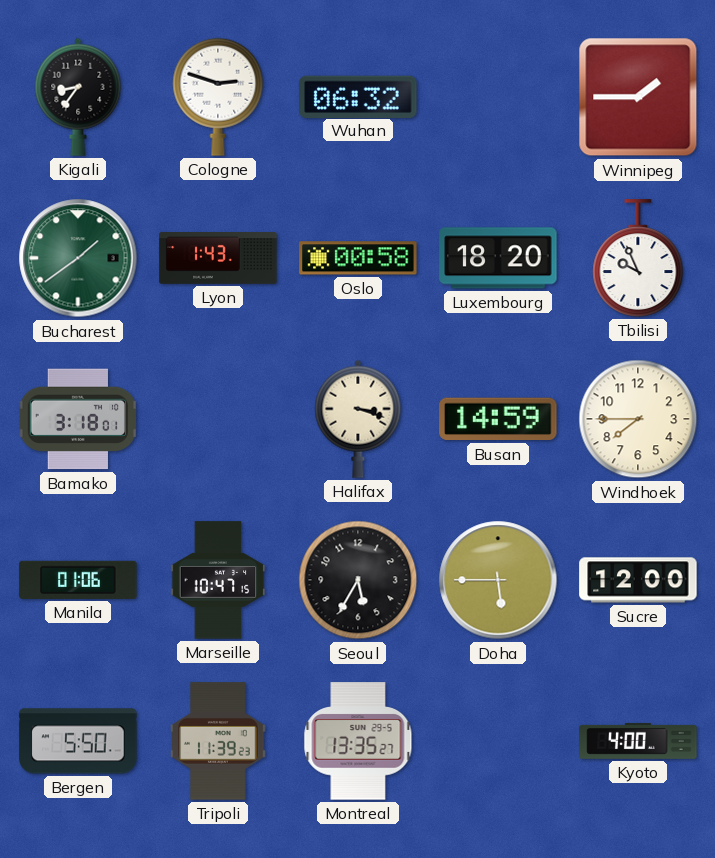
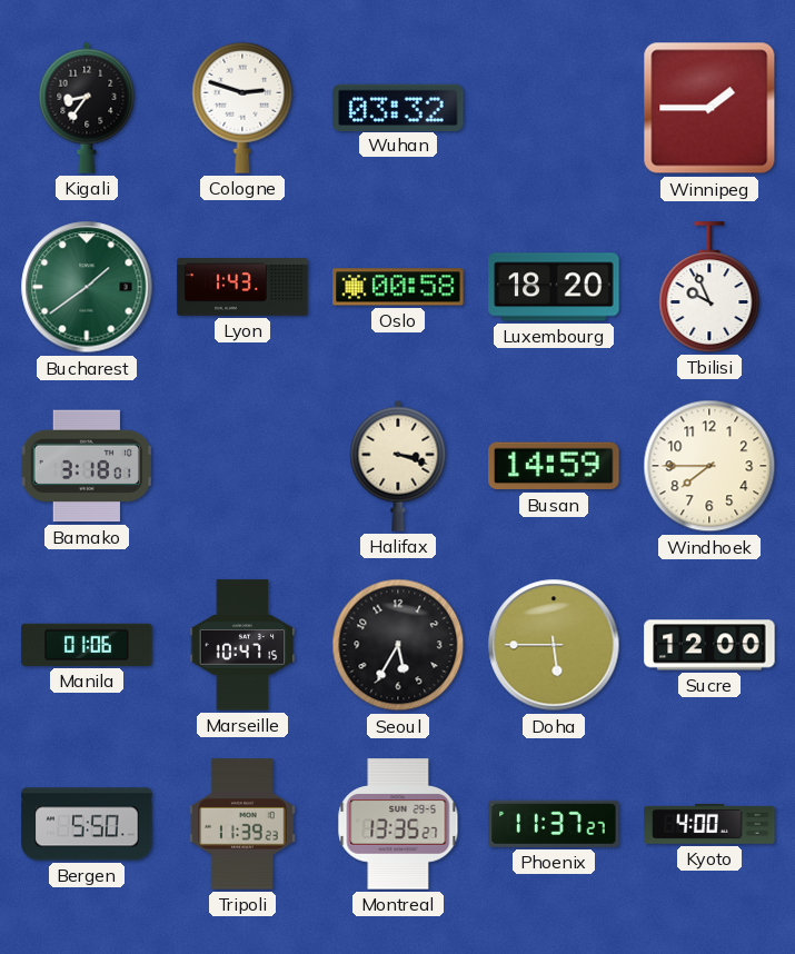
Wuhan: 06:32 -> 03:32
Phoenix: none -> 11:37
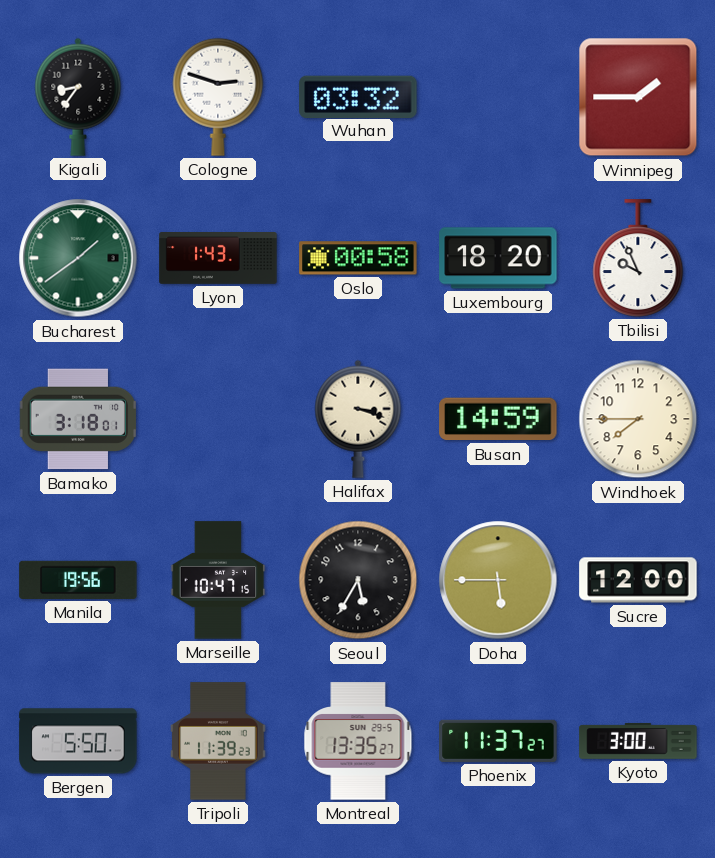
Manila: 01:06 -> 19:56
Kyoto: 4:00 -> 3:00
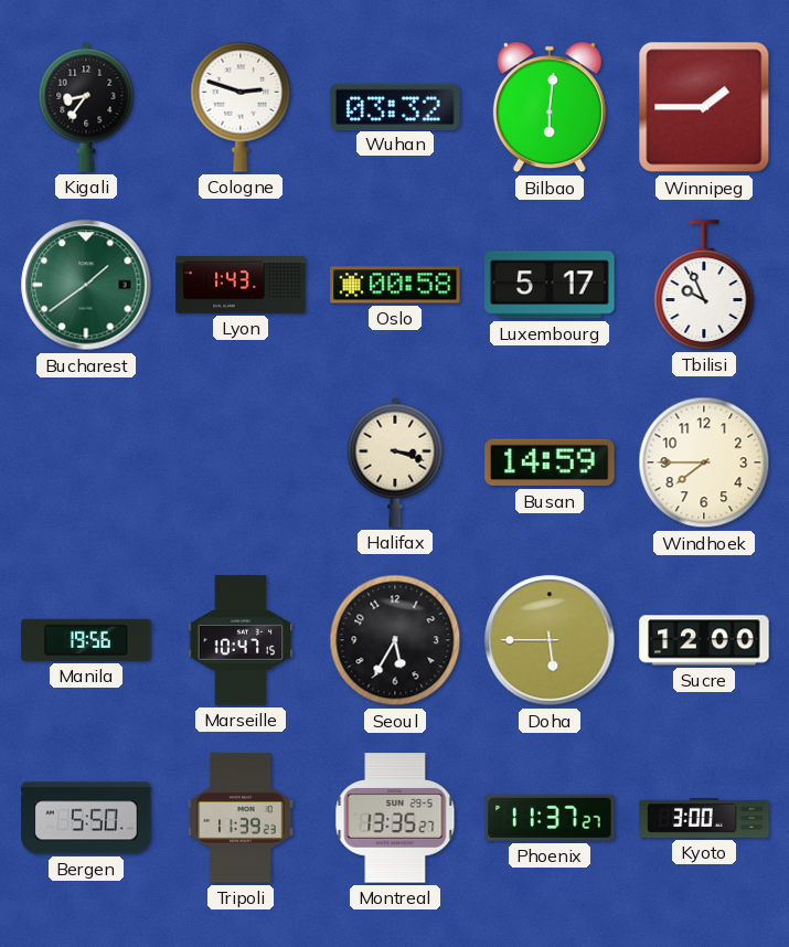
Bilbao: none -> 6:01
Luxembourg: 18:20 -> 5:17
Bamako: 3:18 -> none
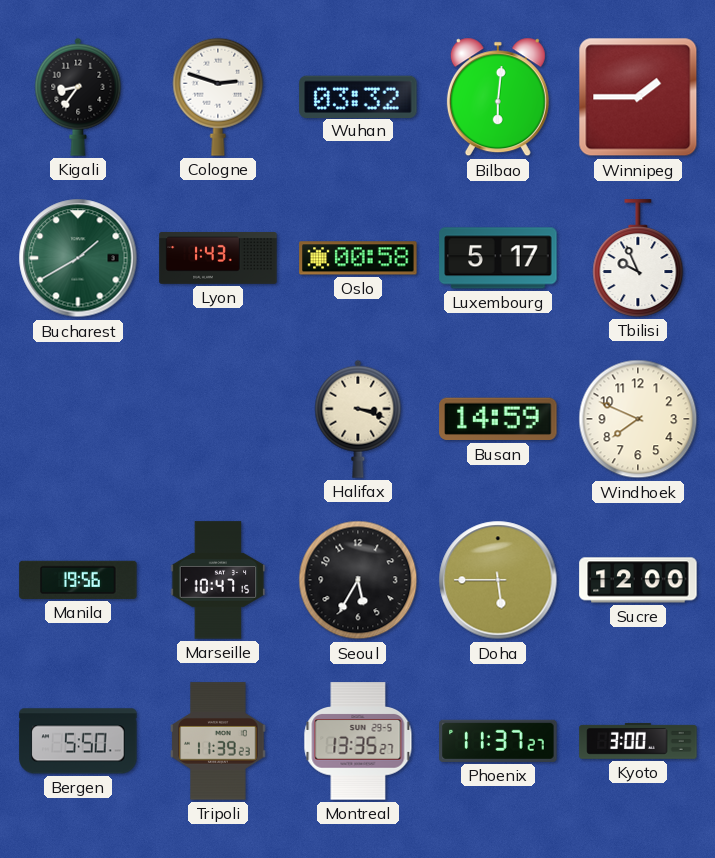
Bucharest: 1:39 -> 1:40
Windhoek: 7:45 -> 7:49
